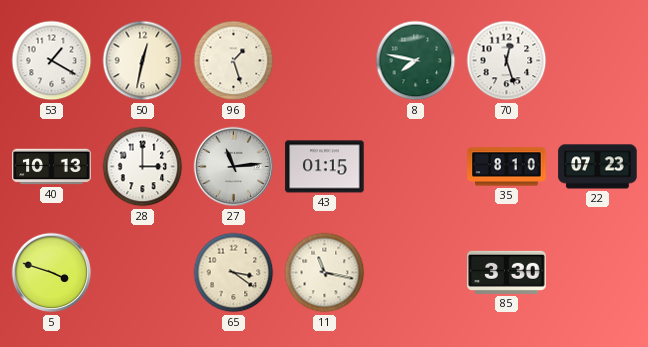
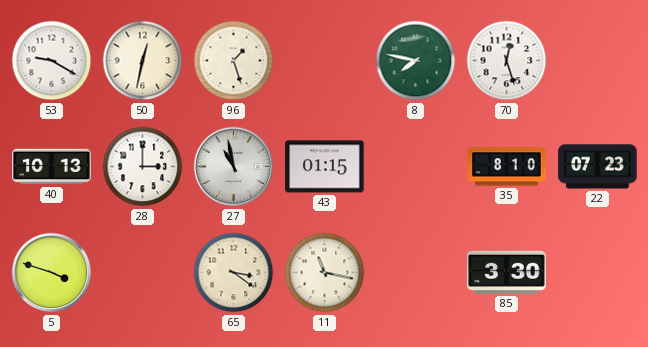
53: 1:20 -> 9:20
27: 11:14 -> 10:58
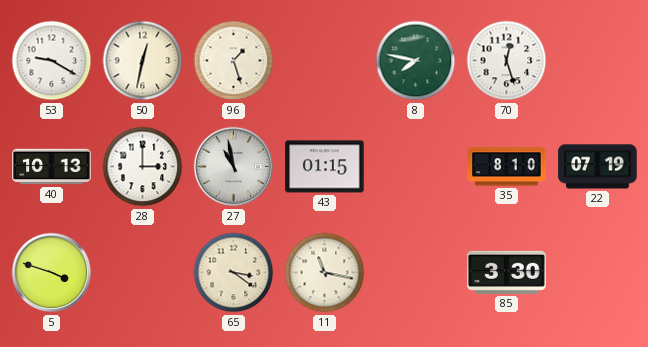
22: 07:23 -> 07:19
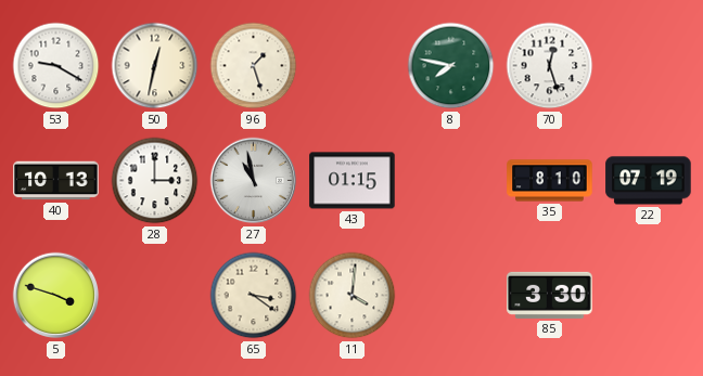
11: 11:17 -> 4:01
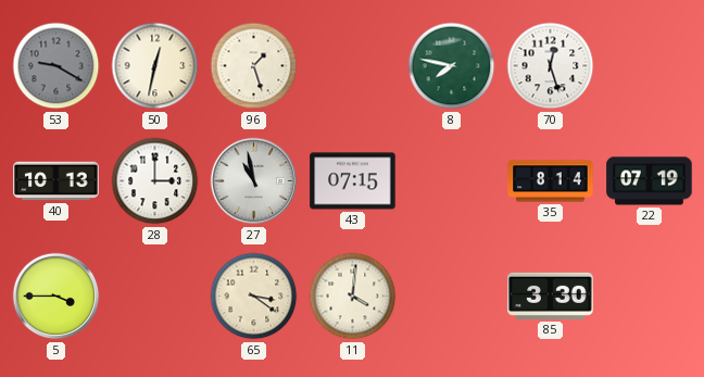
53 dial: white -> grey
43: 01:15 -> 07:15
35: 8:10 -> 8:14
5: 3:48 -> 3:45
